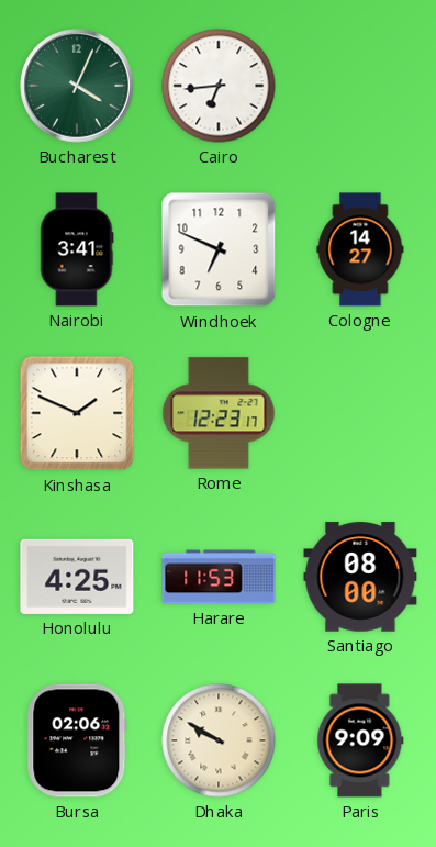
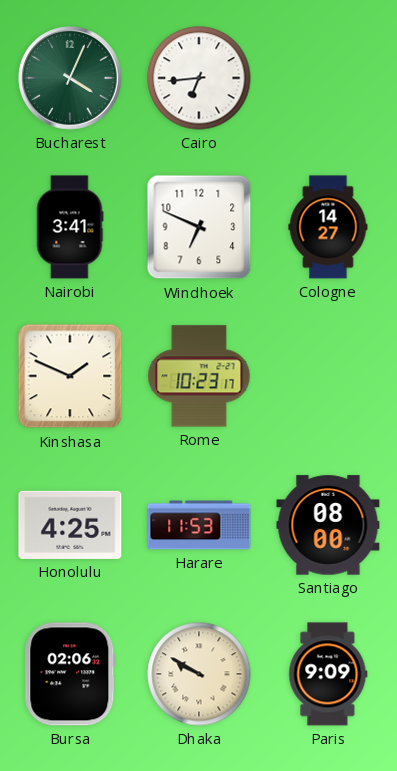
Rome: 12:23 -> 10:23
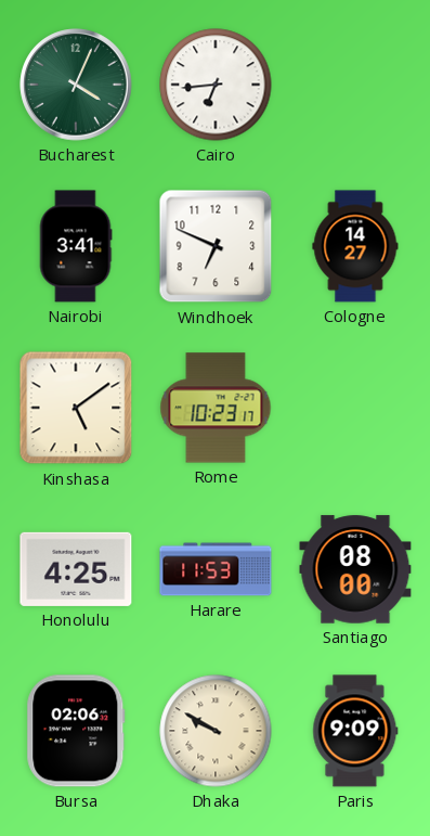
Kinshasa: 1:49 -> 5:09
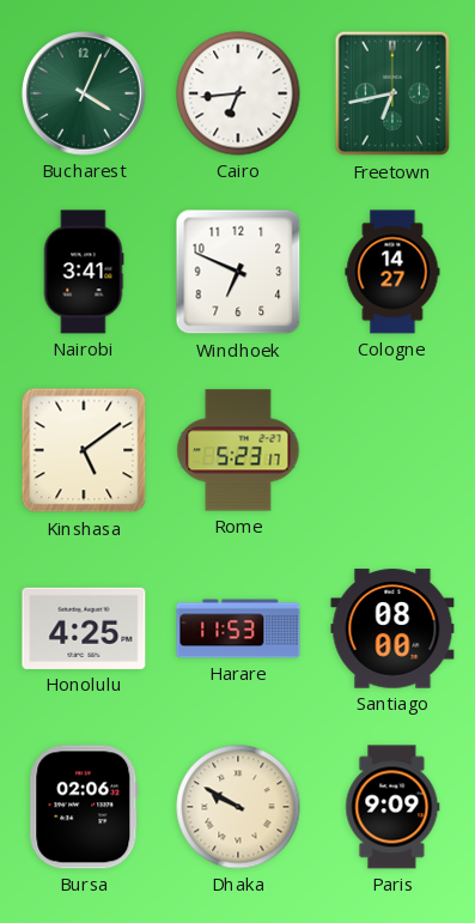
Freetown: none -> 6:43
Rome: 10:23 -> 5:23
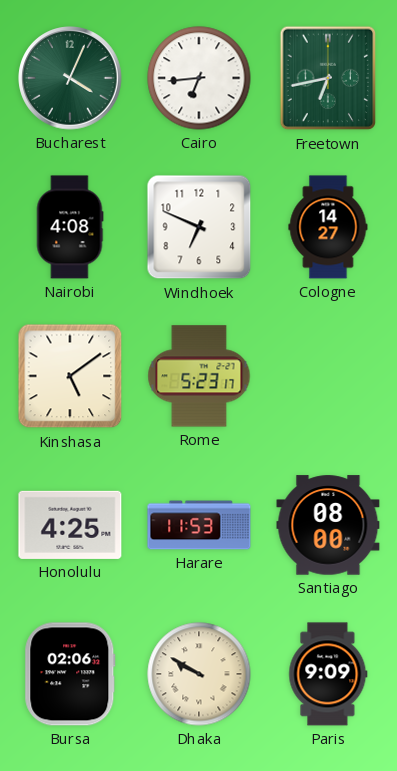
Nairobi: 3:41 -> 4:08
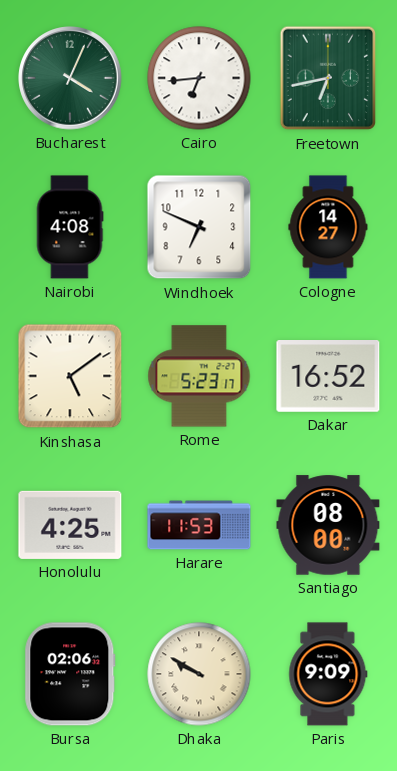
Dakar: none -> 16:52
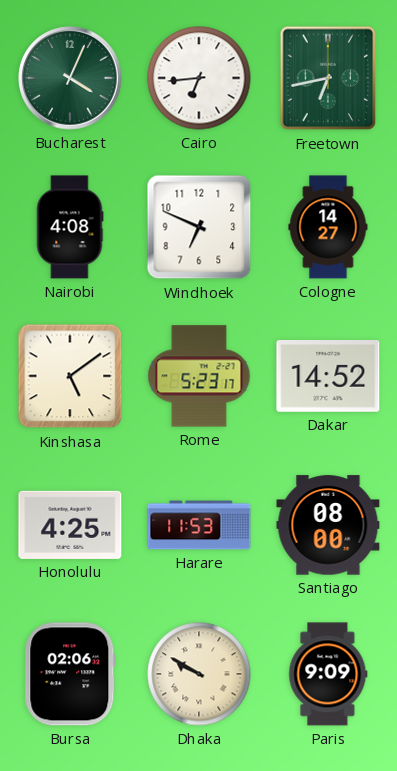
Dakar: 16:52 -> 14:52
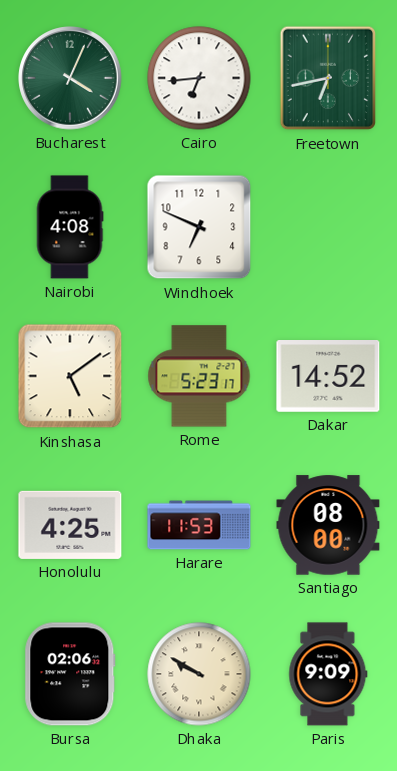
Cologne: 14:27 -> none
